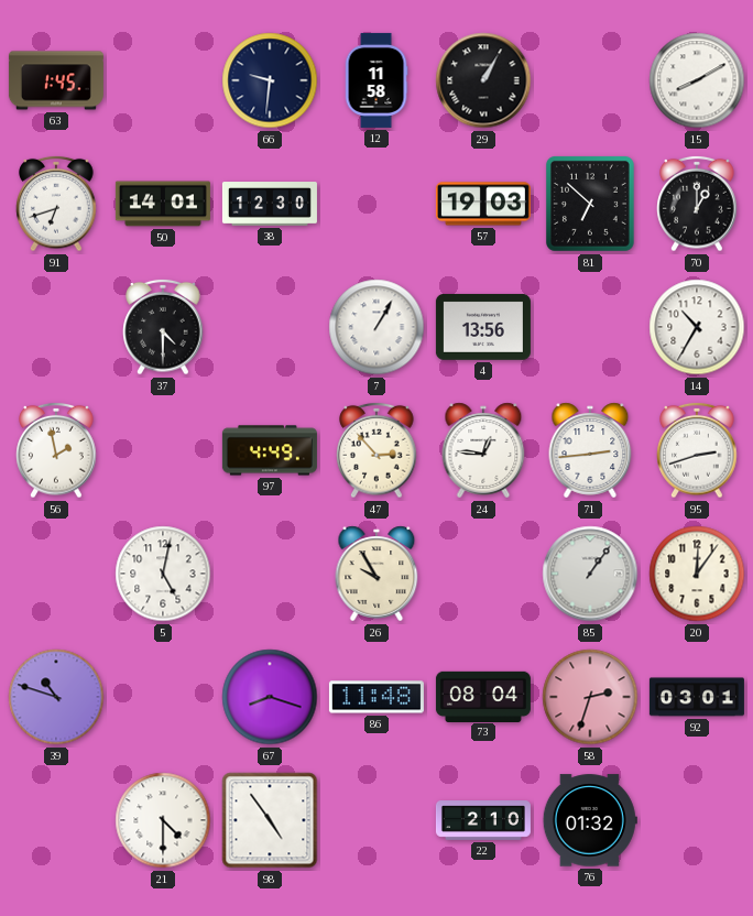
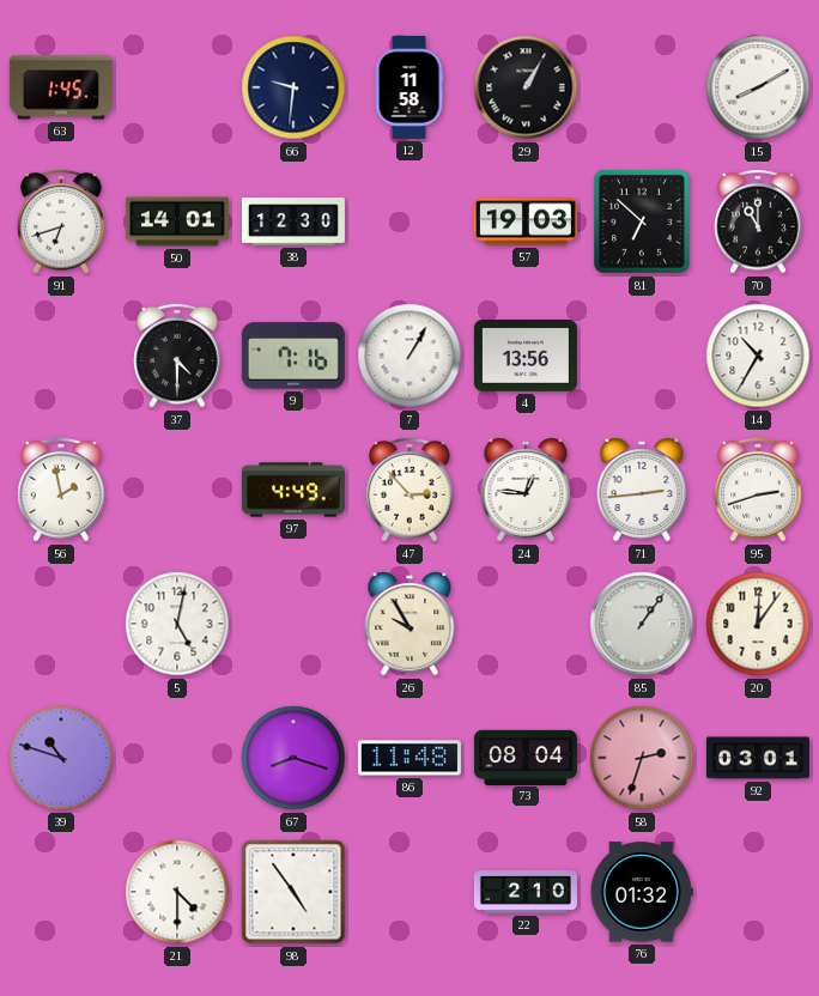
70: 1:00 -> 11:00
9: none -> 7:16
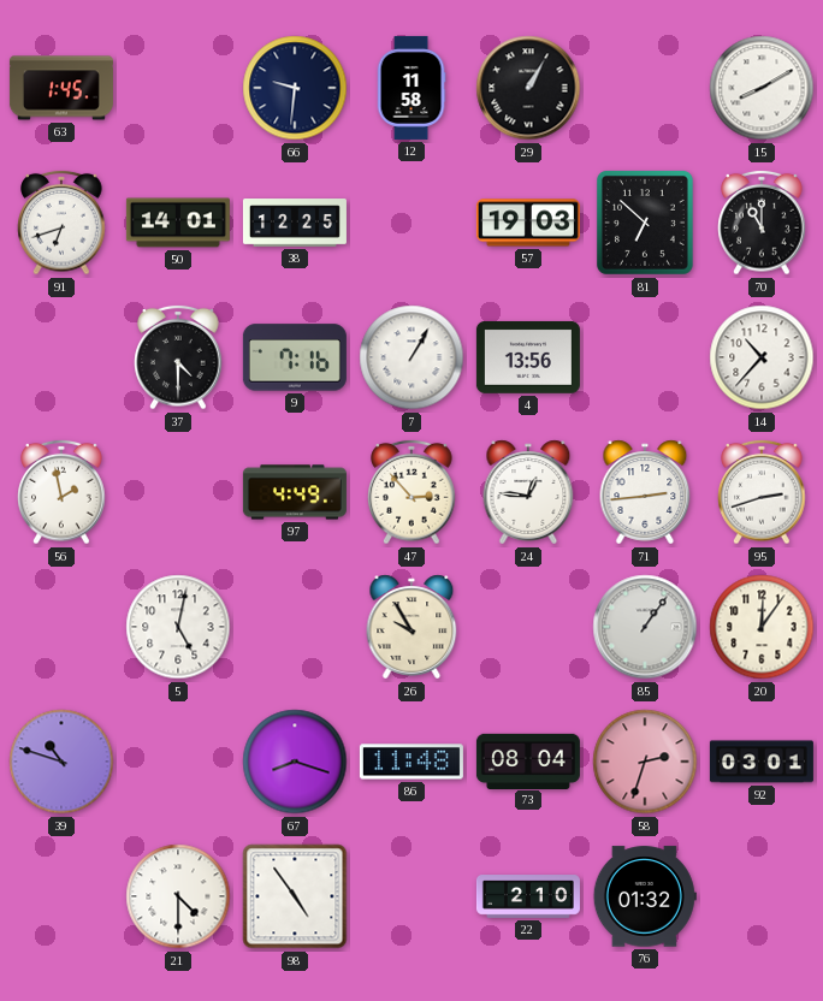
38: 12:30 -> 12:25
14: 10:35 -> 10:37
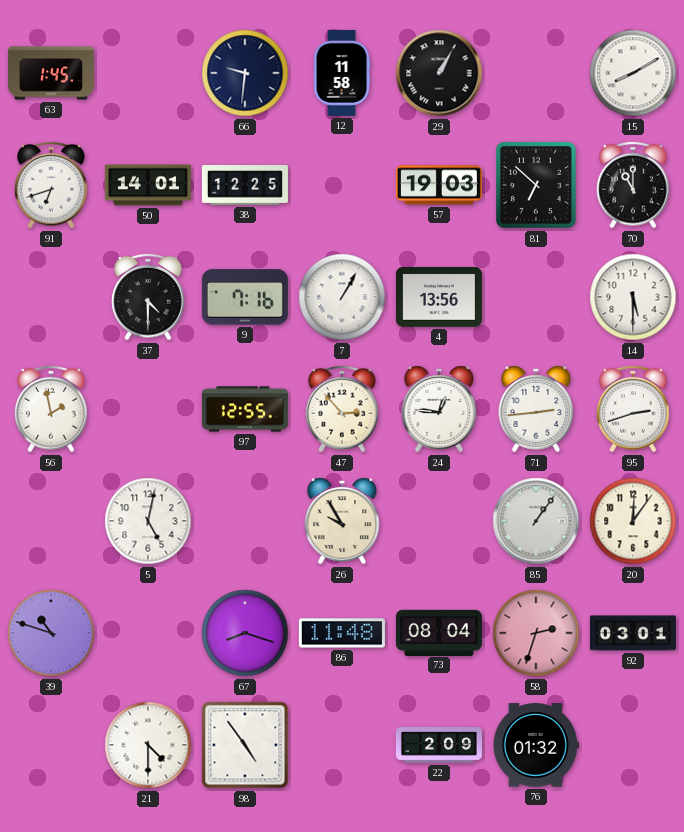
14: 10:37 -> 5:30
97: 4:49 -> 12:55
22: 2:10 -> 2:09
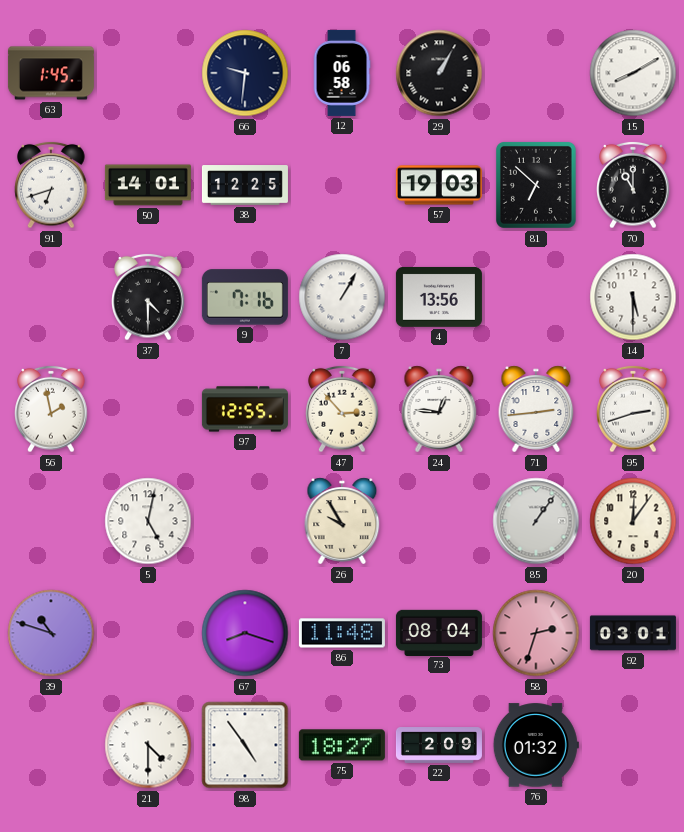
12: 11:58 -> 06:58
75: none -> 18:27
